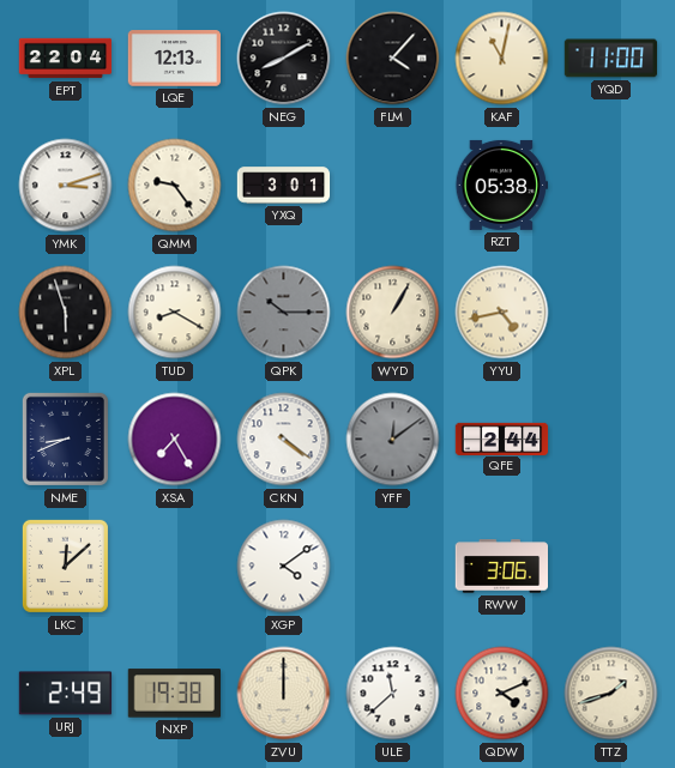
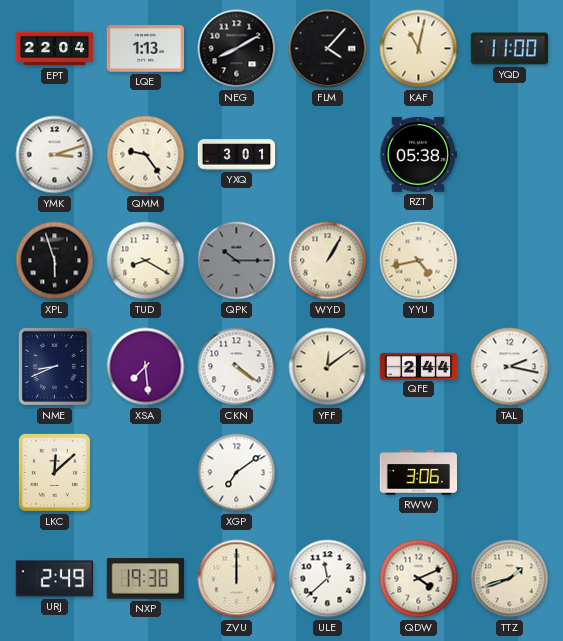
LQE: 12:13 -> 1:13
XSA: 7:25 -> 7:29
YFF dial: grey -> cream
TAL: none -> 2:17
XGP: 4:09 -> 7:09
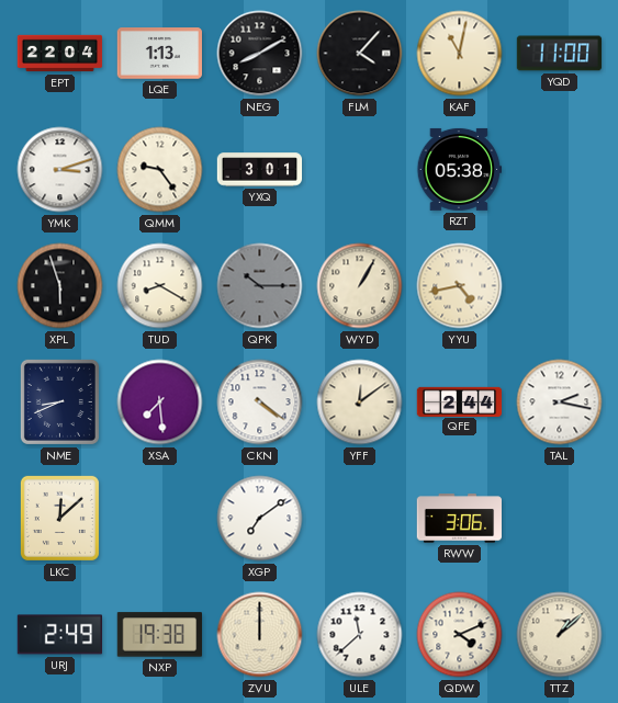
TTZ: 1:42 -> 1:08
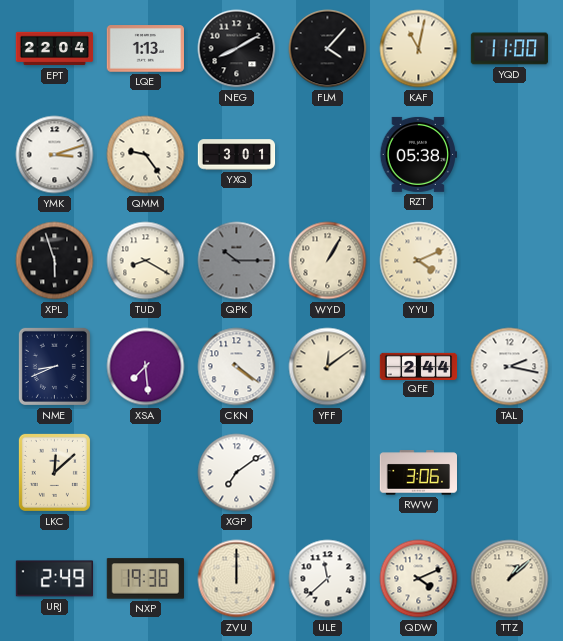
YYU: 4:43 -> 4:11
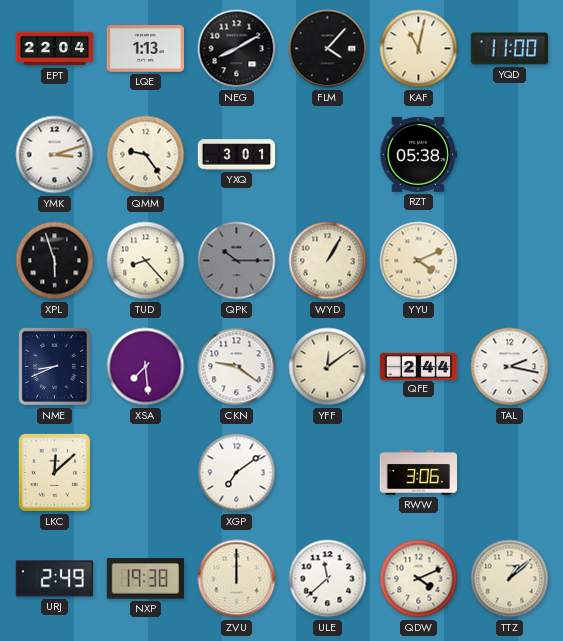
TUD: 8:20 -> 8:23
CKN: 4:21 -> 9:21
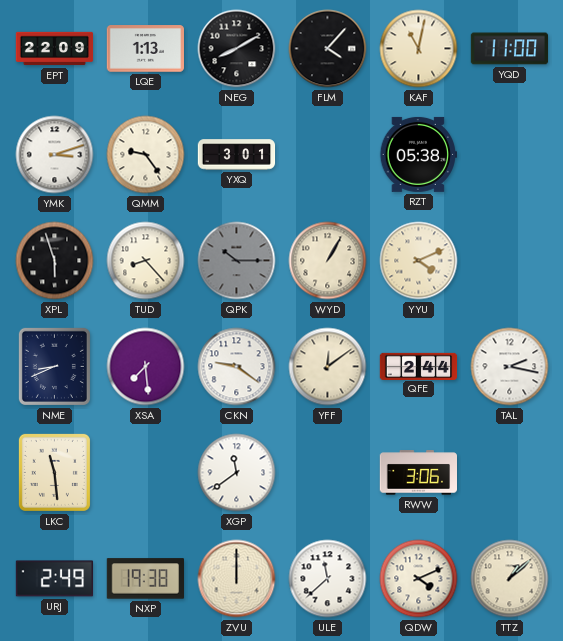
EPT: 22:04 -> 22:09
LKC: 12:08 -> 11:29
XGP: 7:09 -> 11:39
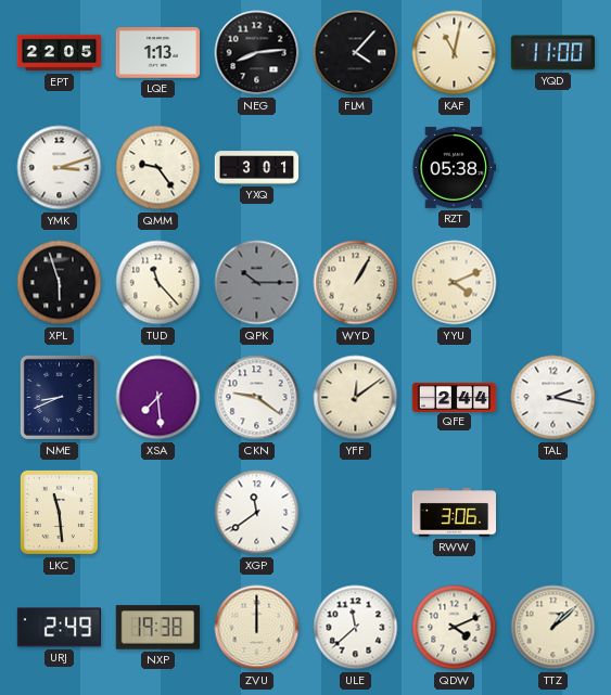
EPT: 22:09 -> 22:05
NEG: 8:10 -> 8:14
TUD: 8:23 -> 11:23
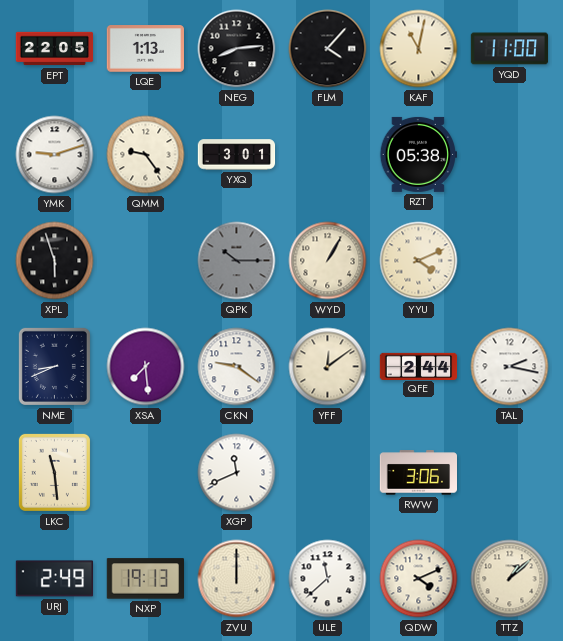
YMK: 3:12 -> 9:12
TUD: 11:23 -> none
XGP: 11:39 -> 11:41
NXP: 19:38 -> 19:13
